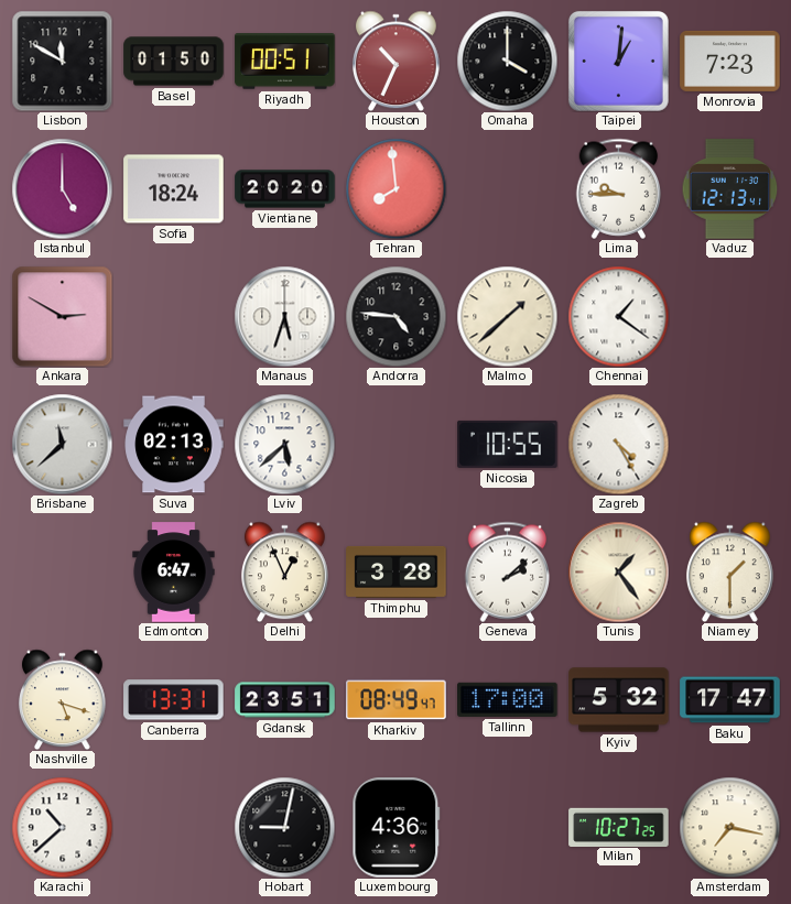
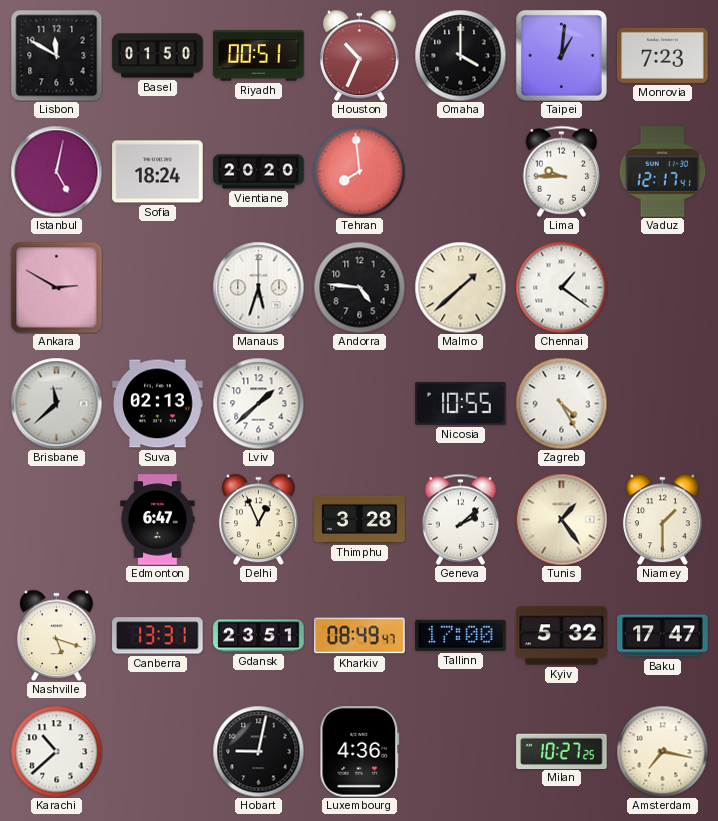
Istanbul: 5:00 -> 5:02
Vaduz: 12:13 -> 12:17
Lviv: 5:38 -> 1:38
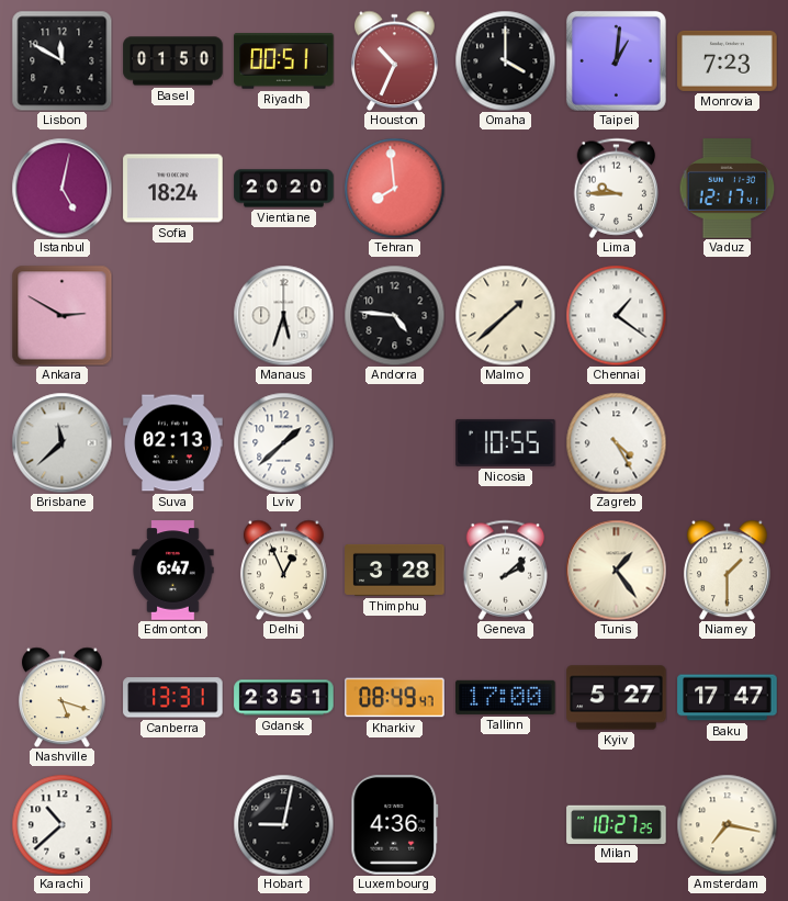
Kyiv: 5:32 -> 5:27
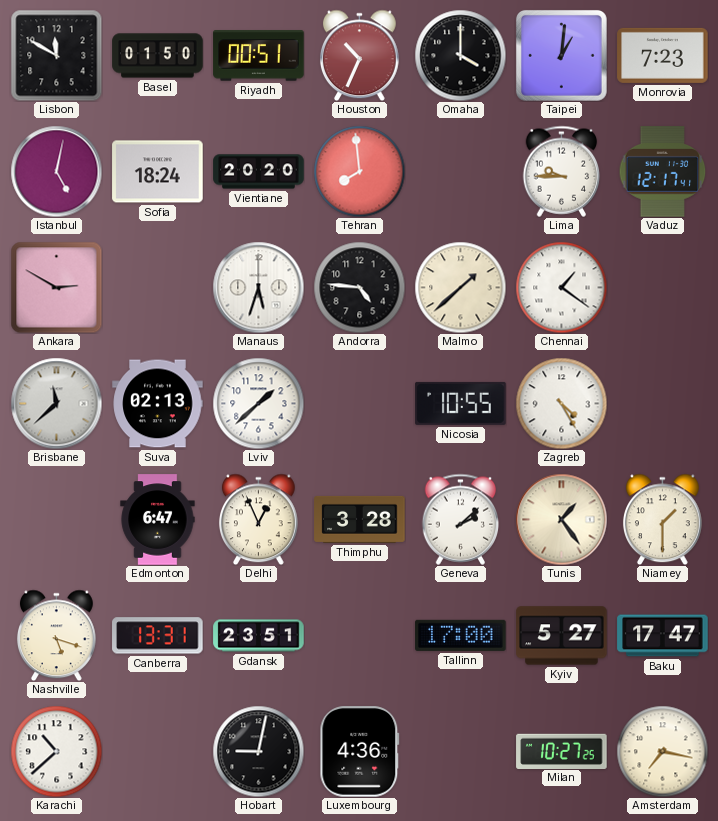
Kharkiv: 08:49 -> none
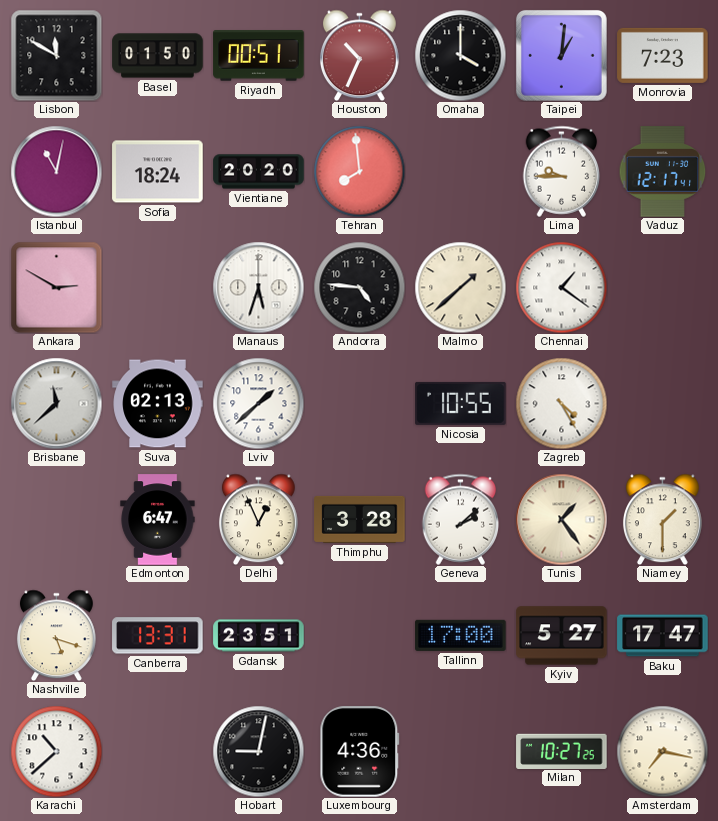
Istanbul: 5:02 -> 11:02
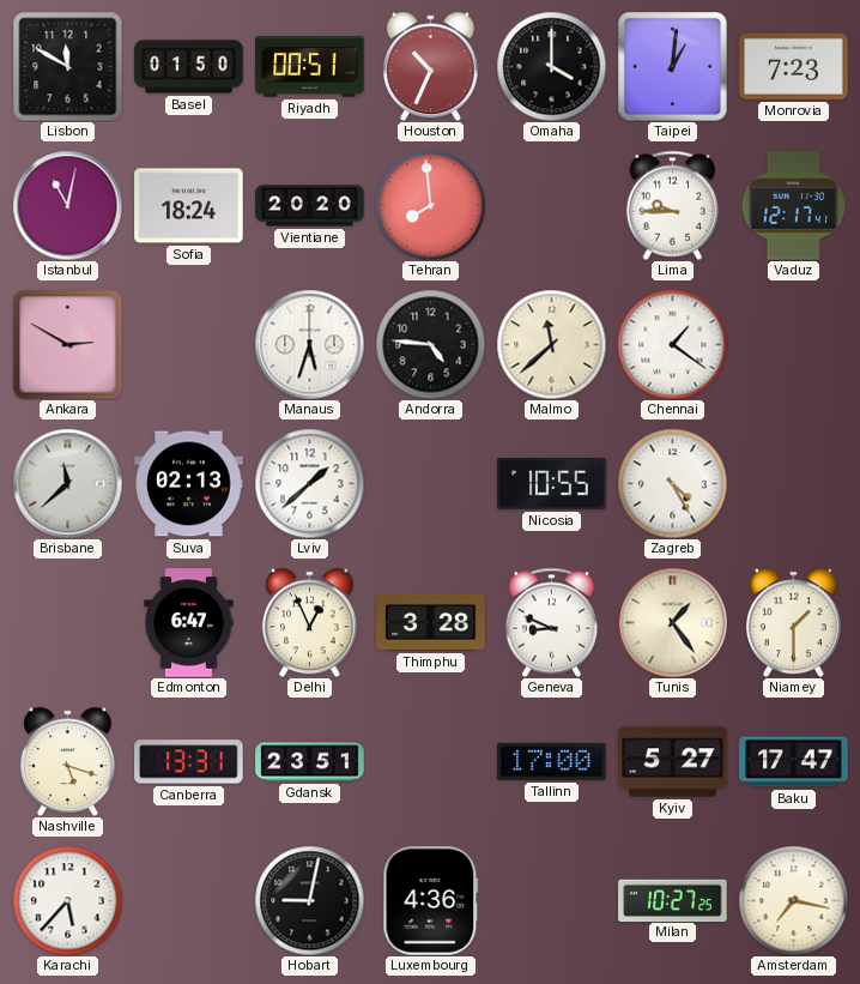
Malmo: 1:38 -> 11:38
Geneva: 2:08 -> 8:49
Karachi: 10:38 -> 5:37
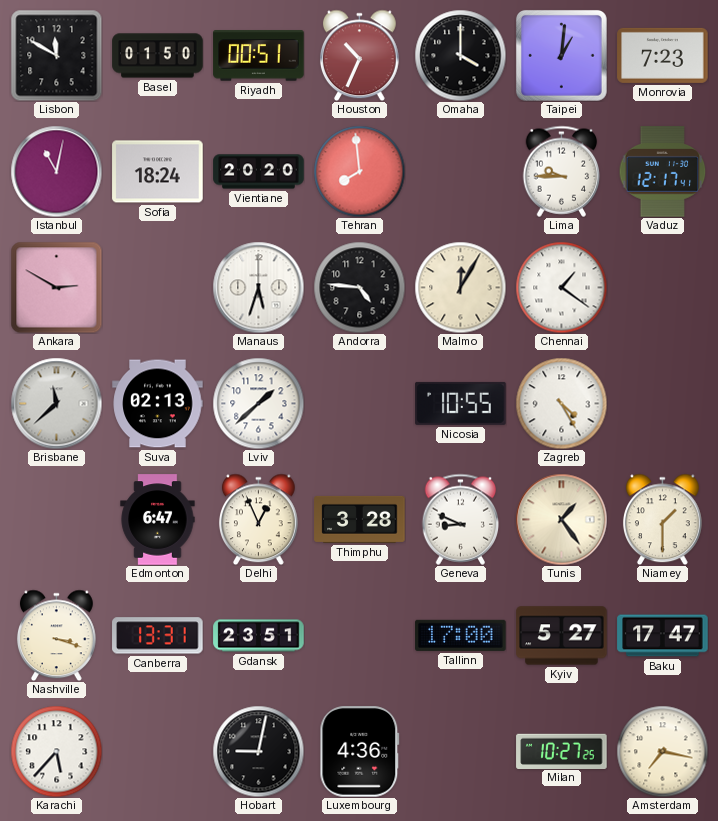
Malmo: 11:38 -> 12:05
Nashville: 5:18 -> 3:18
